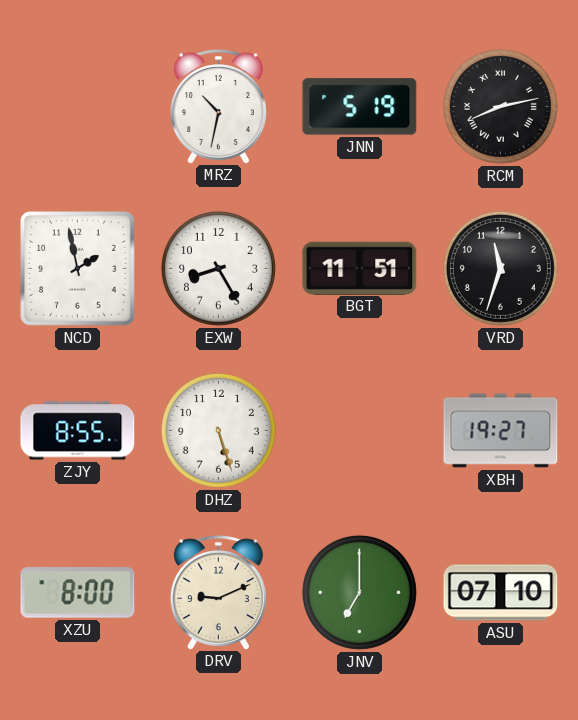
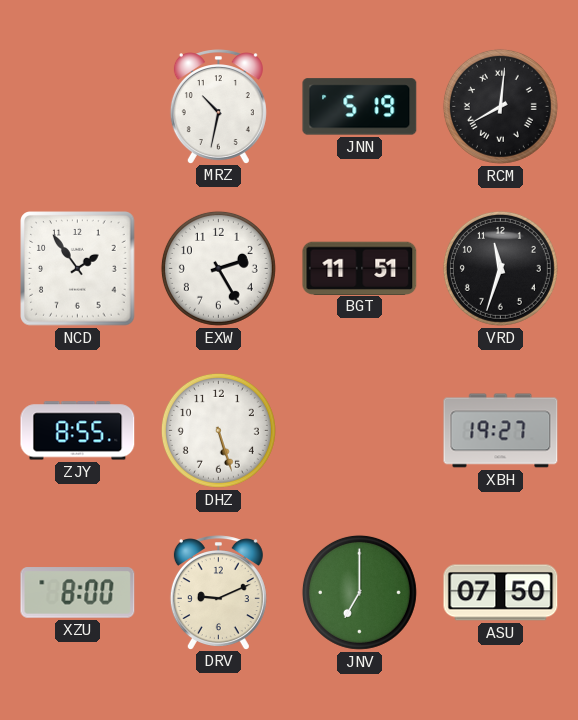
RCM: 8:13 -> 8:01
NCD: 1:58 -> 1:54
EXW: 8:25 -> 2:25
ASU: 07:10 -> 07:50
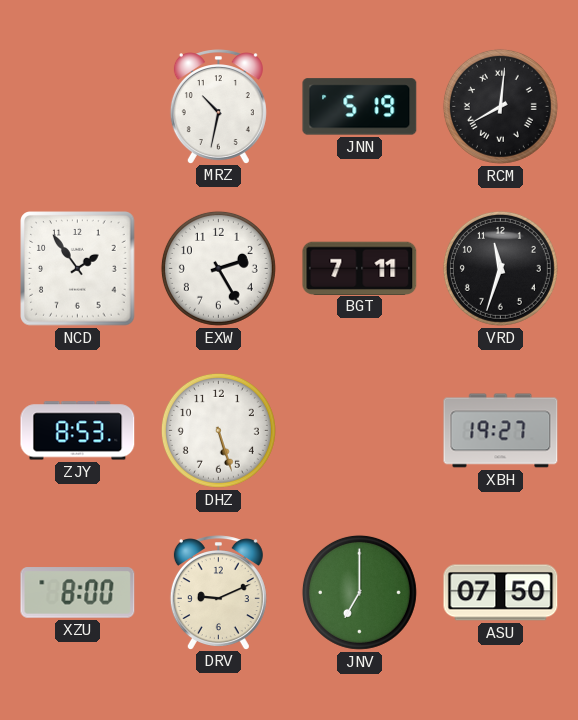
BGT: 11:51 -> 7:11
ZJY: 8:55 -> 8:53
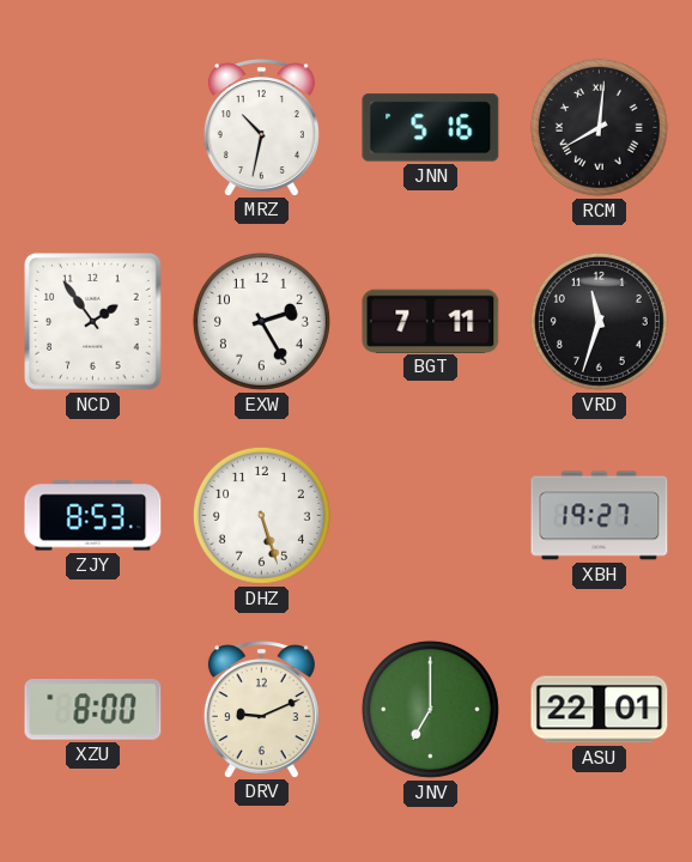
JNN: 5:19 -> 5:16
ASU: 07:50 -> 22:01
